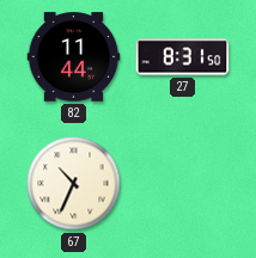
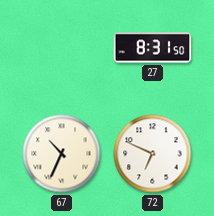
82: 11:44 -> none
72: none -> 6:49
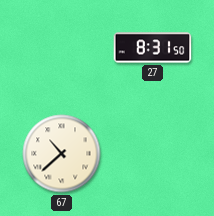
67: 10:34 -> 10:38
72: 6:49 -> none
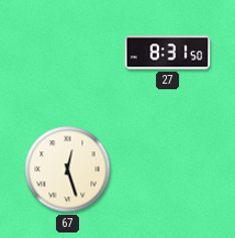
67: 10:38 -> 12:27
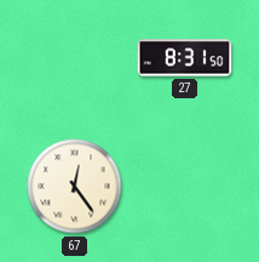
67: 12:27 -> 12:24
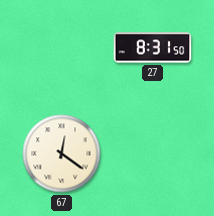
67: 12:24 -> 12:21
